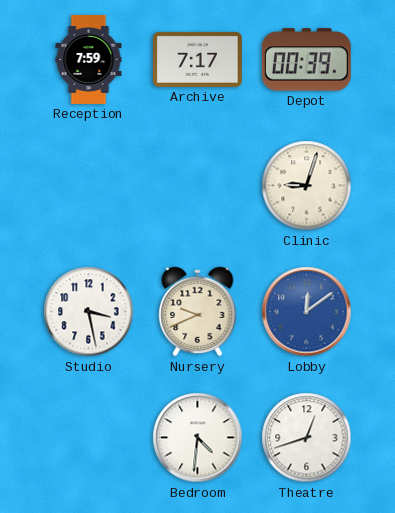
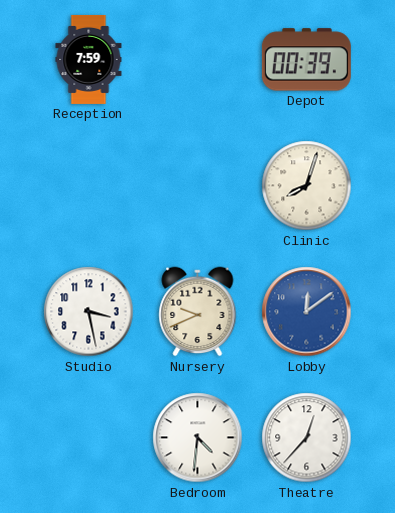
Archive: 7:17 -> none
Clinic: 9:03 -> 8:03
Theatre: 12:42 -> 12:37
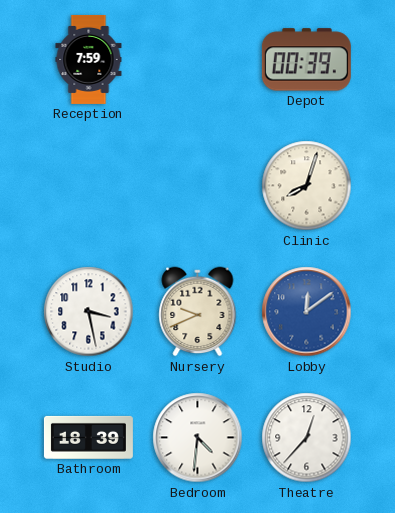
Bathroom: none -> 18:39
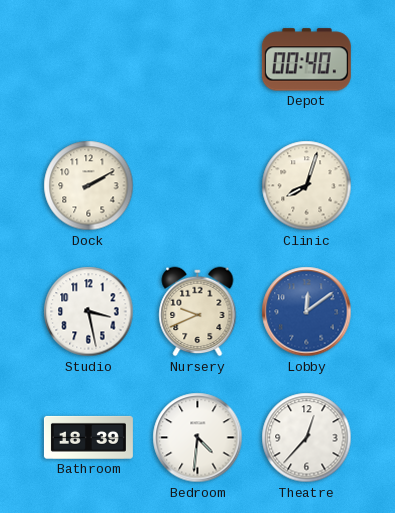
Reception: 7:59 -> none
Depot: 00:39 -> 00:40
Dock: none -> 2:10
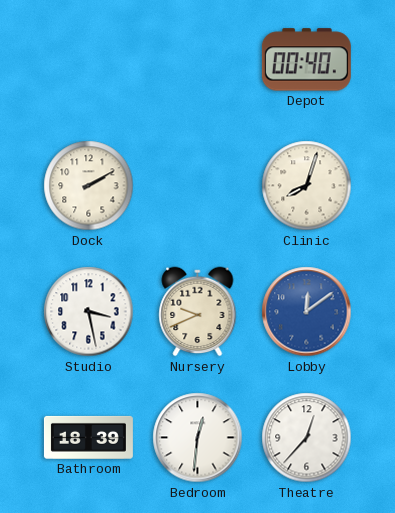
Bedroom: 4:31 -> 12:31
